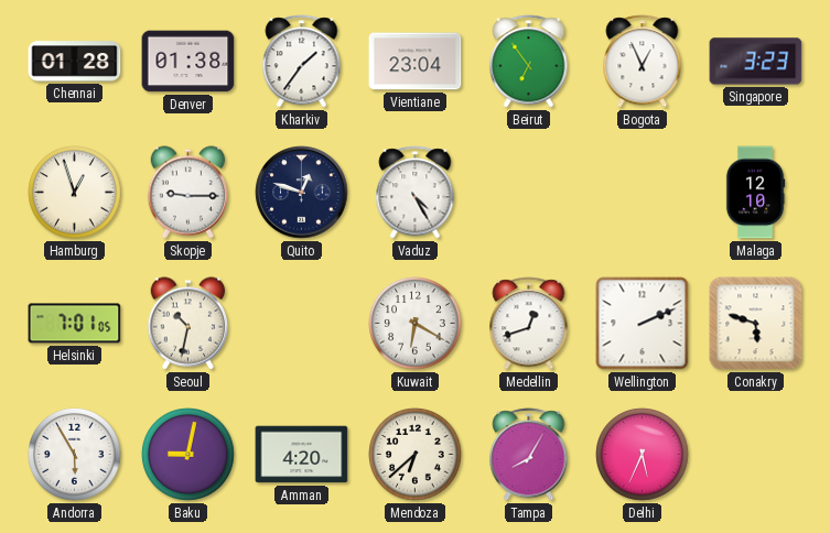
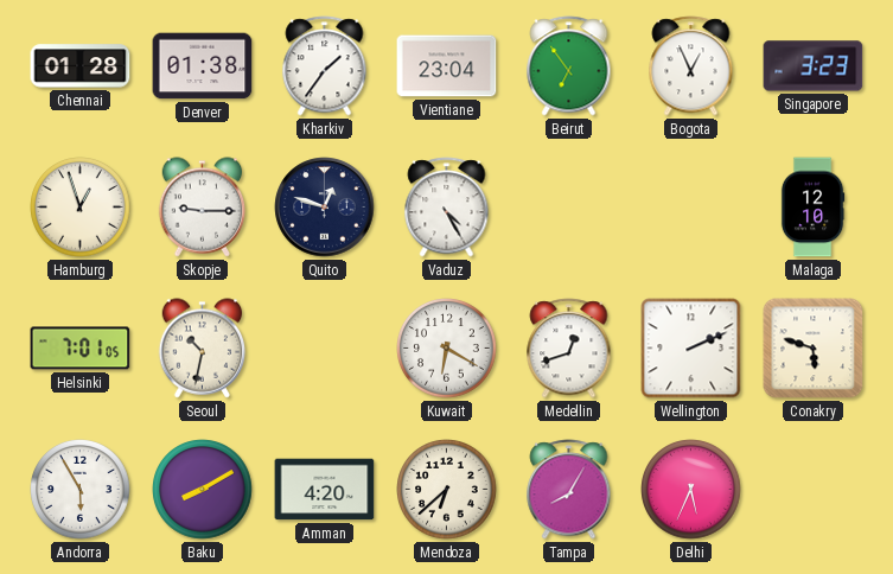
Baku: 9:02 -> 8:10
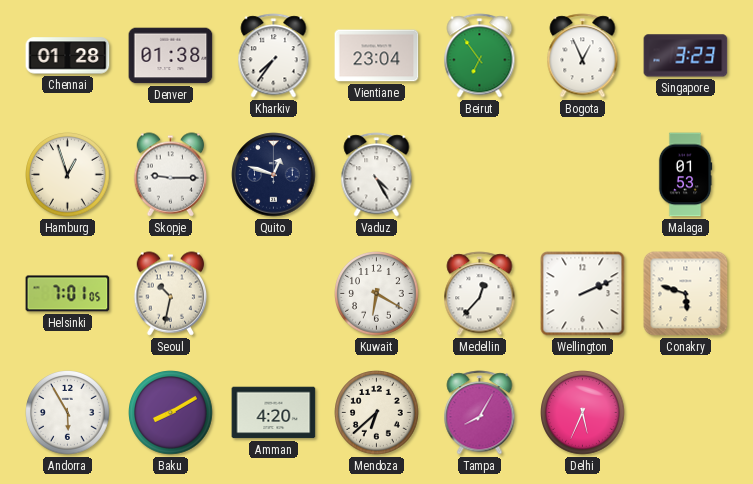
Kharkiv: 1:36 -> 7:36
Malaga: 12:10 -> 01:53
Medellin: 12:42 -> 12:37
